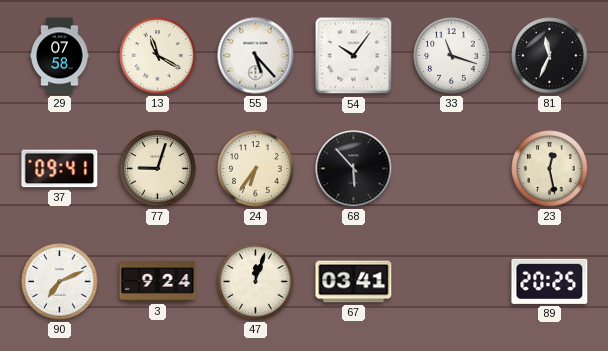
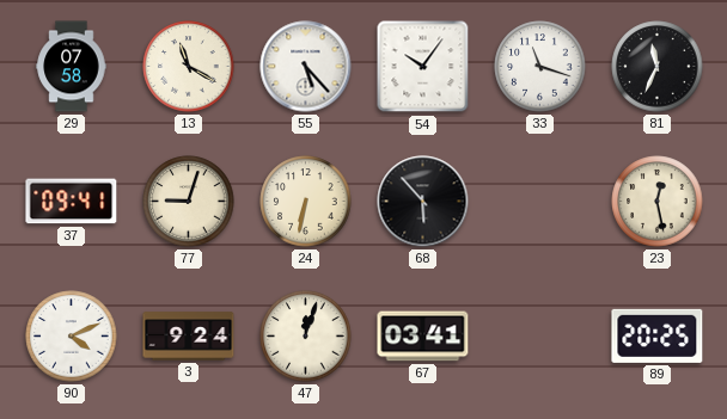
24: 6:36 -> 6:32
90: 7:11 -> 4:11
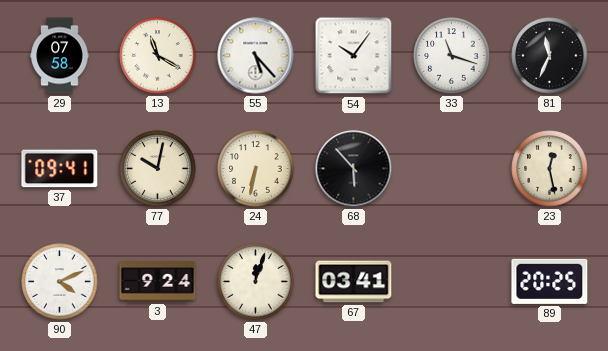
77: 9:03 -> 10:02
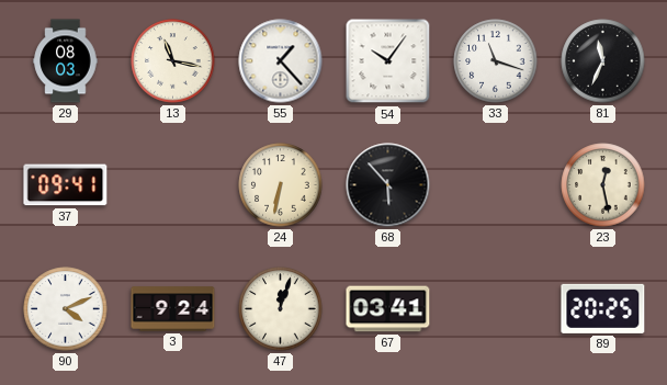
29: 07:58 -> 08:03
13: 11:20 -> 11:17
55: 5:23 -> 1:23
77: 10:02 -> none
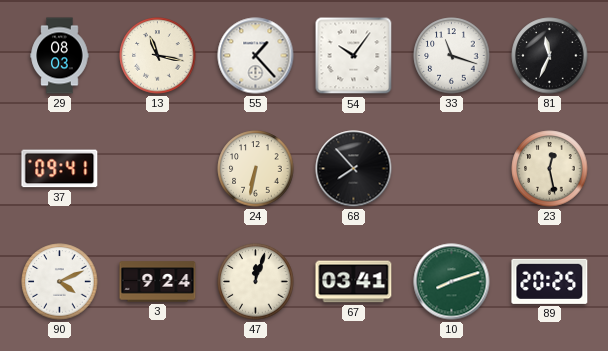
68: 5:53 -> 7:53
10: none -> 8:12
